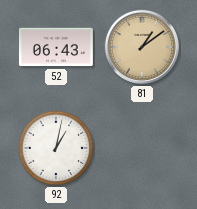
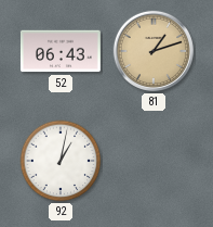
81: 1:09 -> 1:12
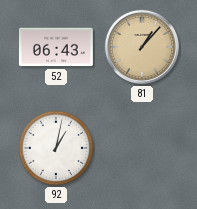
81: 1:12 -> 1:07
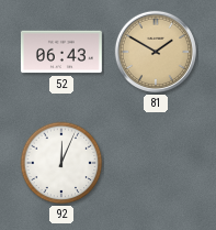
81: 1:07 -> 1:50
92: 1:02 -> 12:04
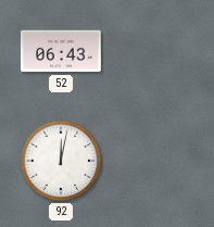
81: 1:50 -> none
92: 12:04 -> 12:02
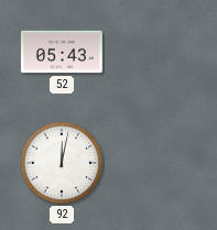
52: 06:43 -> 05:43
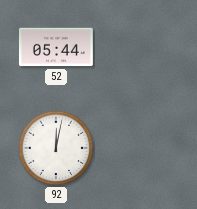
52: 05:43 -> 05:44
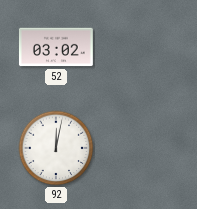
52: 05:44 -> 03:02
